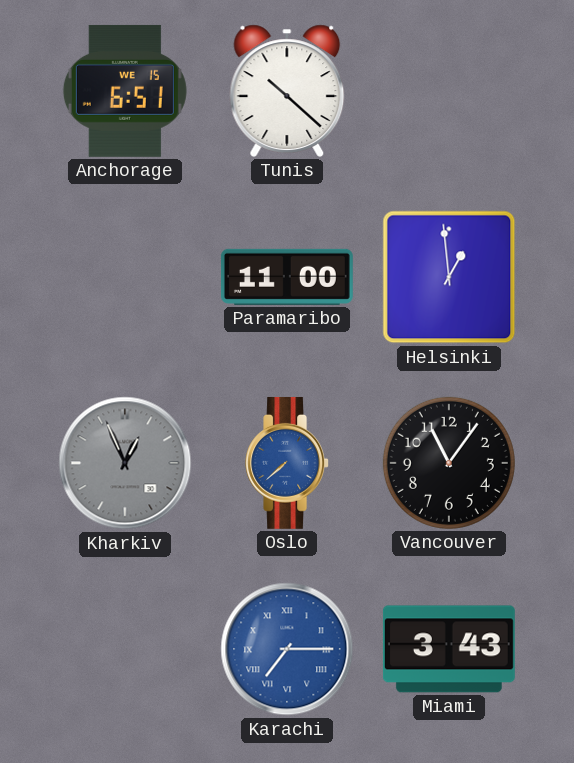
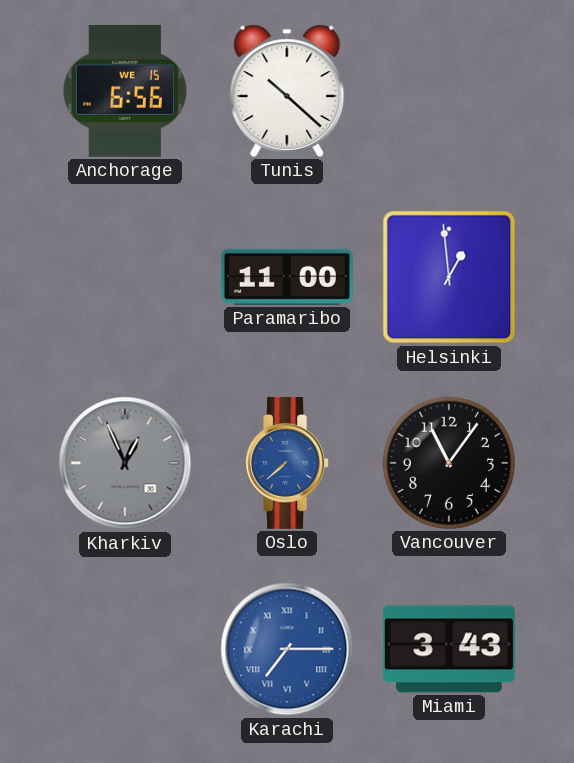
Anchorage: 6:51 -> 6:56
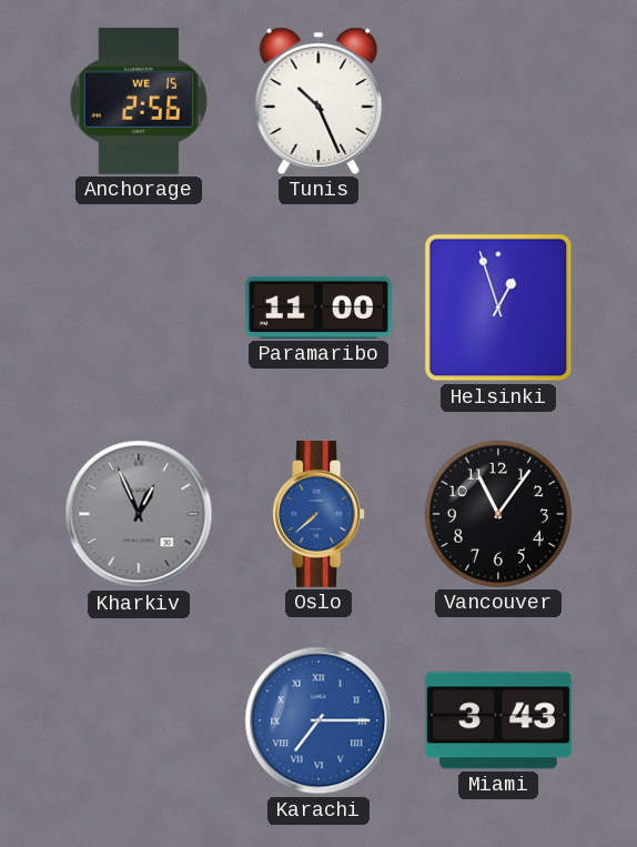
Anchorage: 6:56 -> 2:56
Tunis: 10:22 -> 10:26
Helsinki: 12:59 -> 12:57
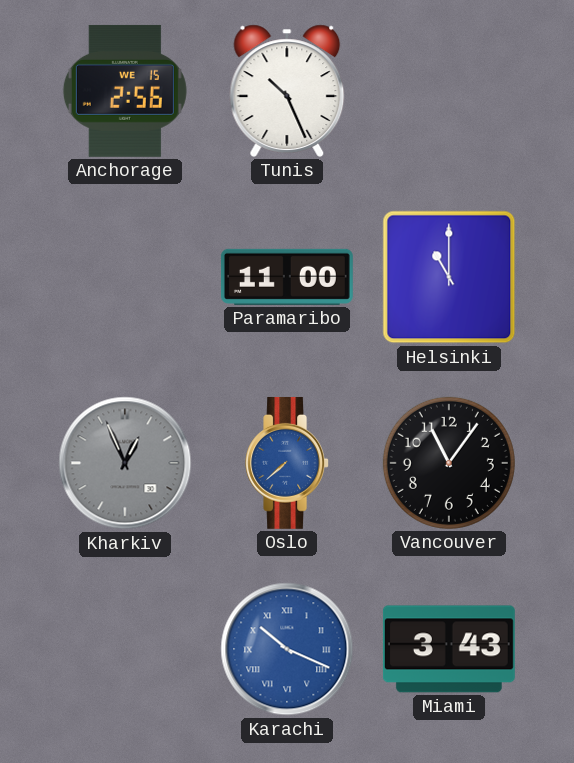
Helsinki: 12:57 -> 11:00
Karachi: 7:15 -> 10:19
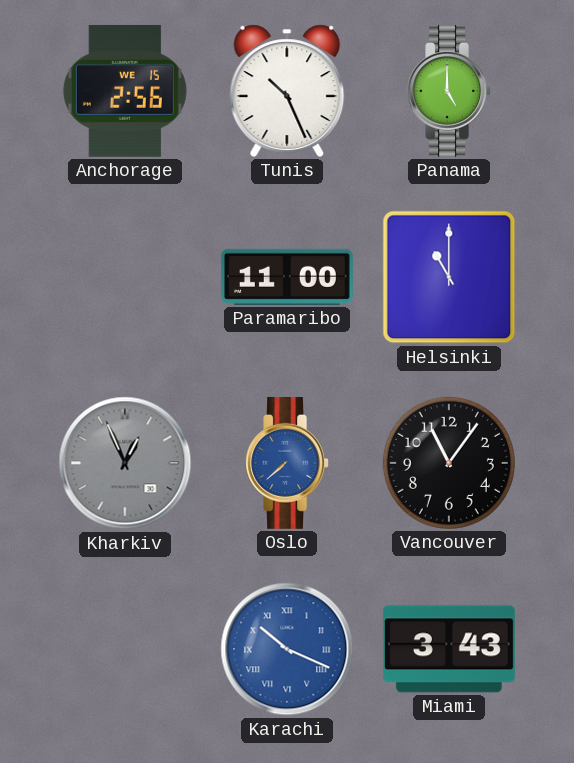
Panama: none -> 5:00
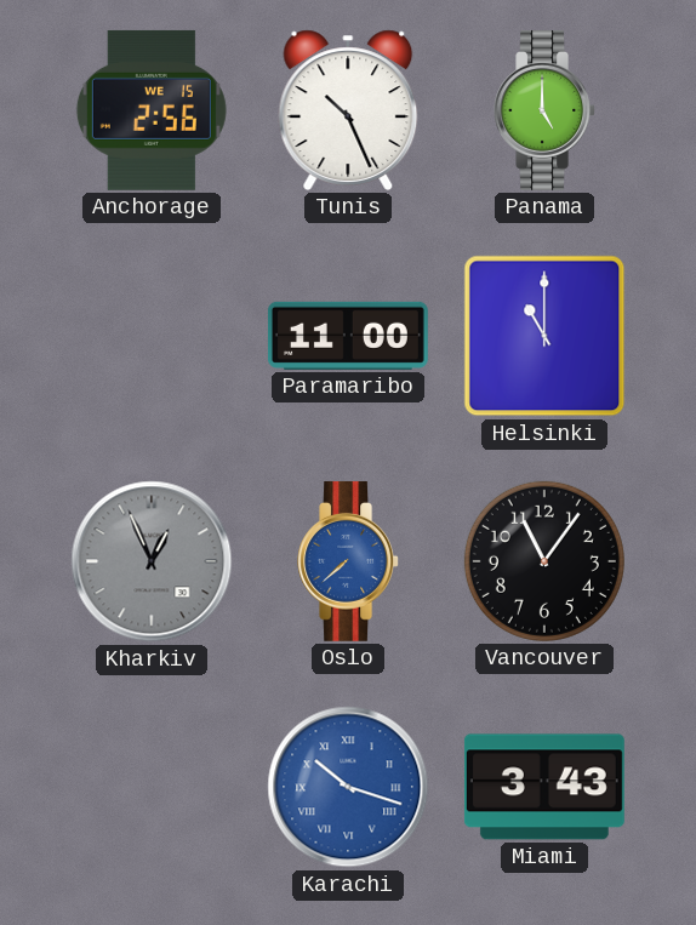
Karachi: 10:19 -> 10:18
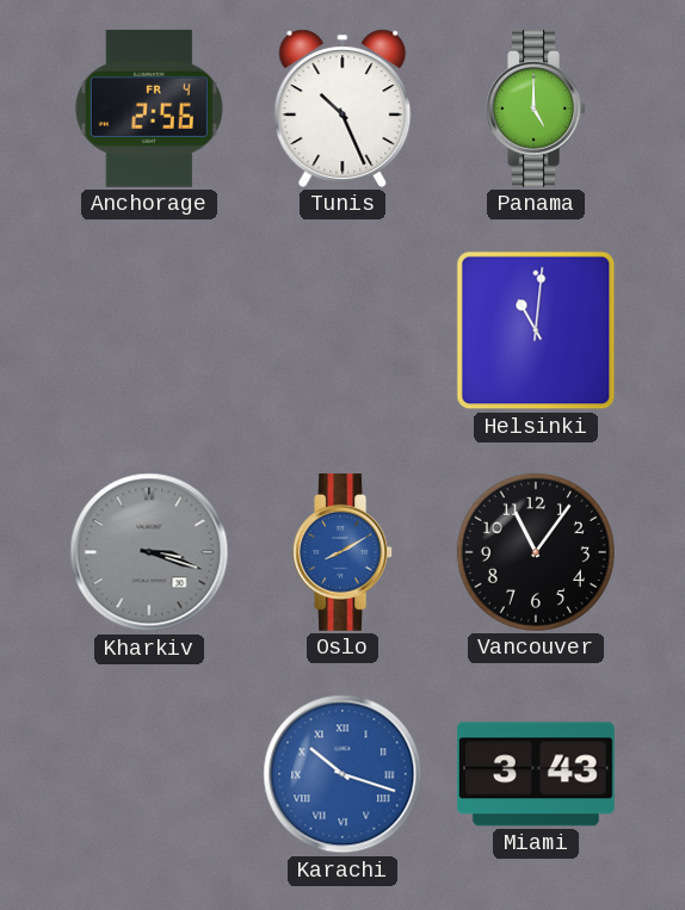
Anchorage date: WE 15 -> FR 4
Paramaribo: 11:00 -> none
Helsinki: 11:00 -> 11:01
Kharkiv: 12:56 -> 3:18
Oslo: 7:38 -> 8:10
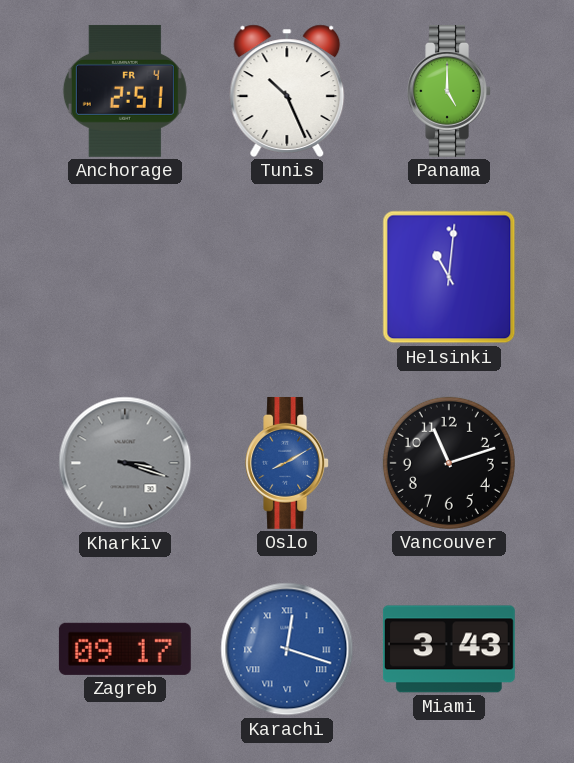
Anchorage: 2:56 -> 2:51
Vancouver: 11:06 -> 11:12
Zagreb: none -> 09:17
Karachi: 10:18 -> 12:18
